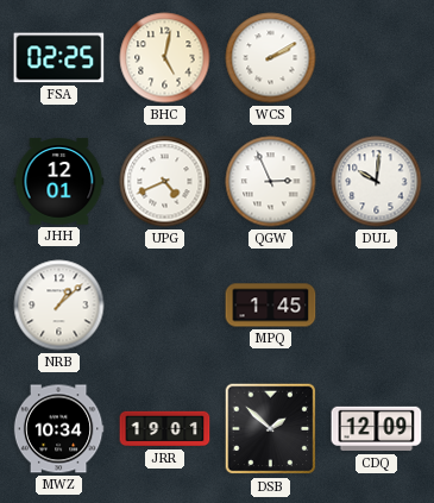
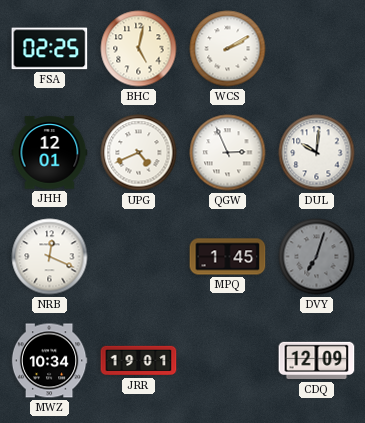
NRB: 1:08 -> 12:19
DVY: none -> 7:03
DSB: 1:52 -> none
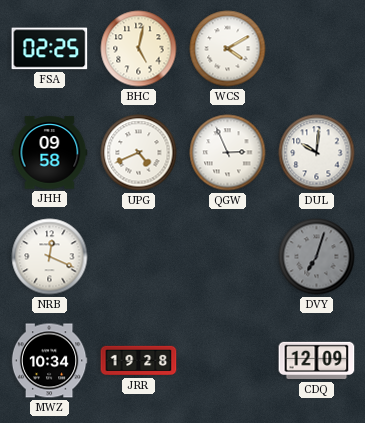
WCS: 2:10 -> 4:10
JHH: 12:01 -> 09:58
MPQ: 1:45 -> none
JRR: 19:01 -> 19:28
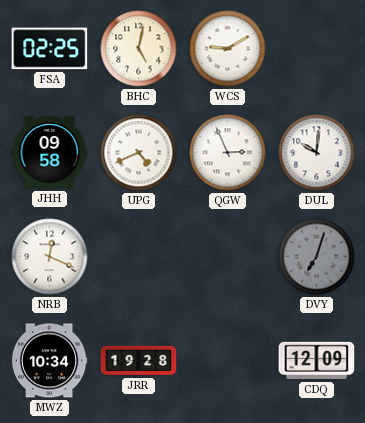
WCS: 4:10 -> 9:10
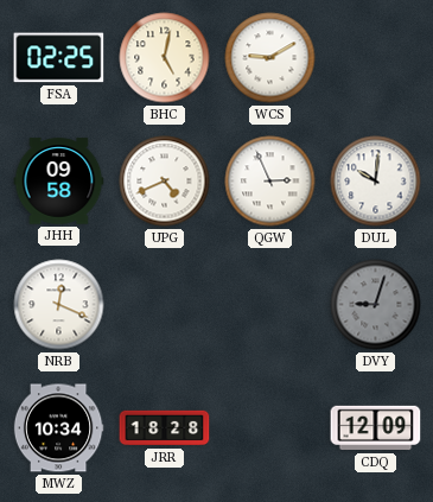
DVY: 7:03 -> 9:03
JRR: 19:28 -> 18:28
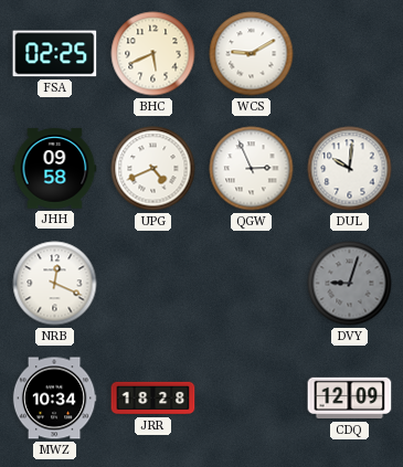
BHC: 5:02 -> 5:41
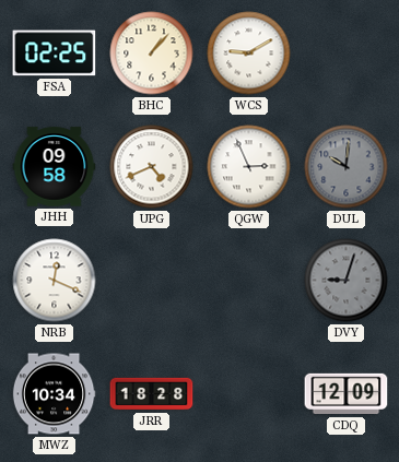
BHC: 5:41 -> 1:07
DUL dial: white -> grey
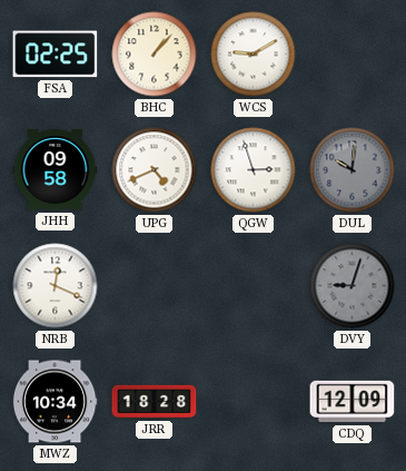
QGW: 2:56 -> 2:57
